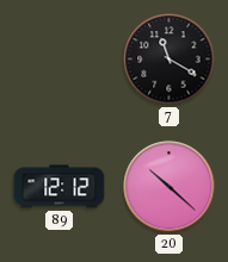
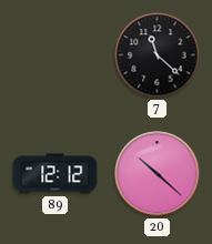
7: 11:20 -> 11:22
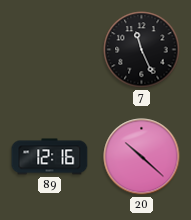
7: 11:22 -> 11:26
89: 12:12 -> 12:16
